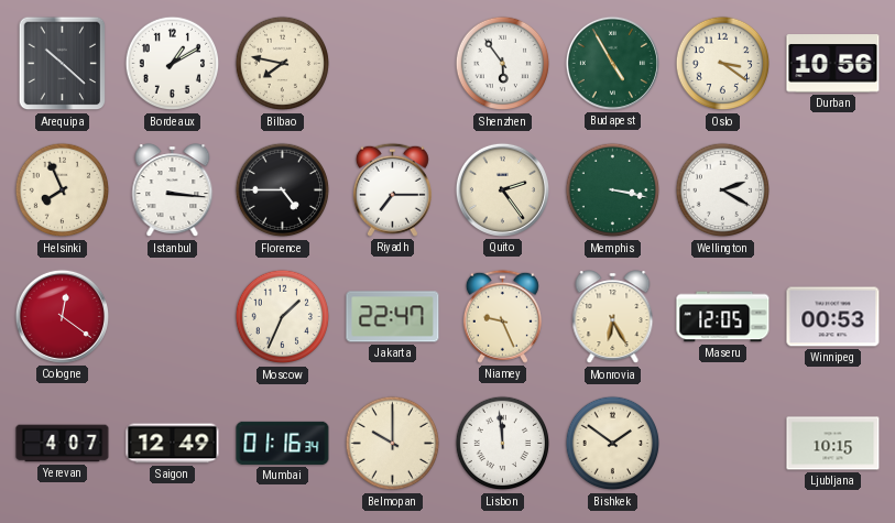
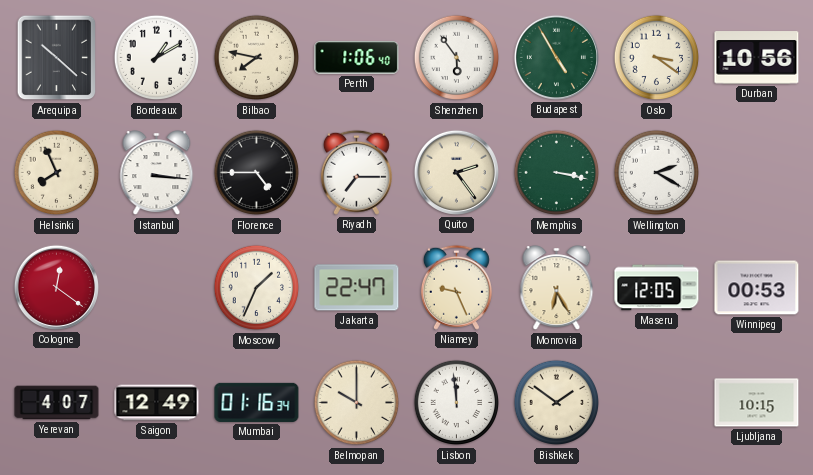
Perth: none -> 1:06
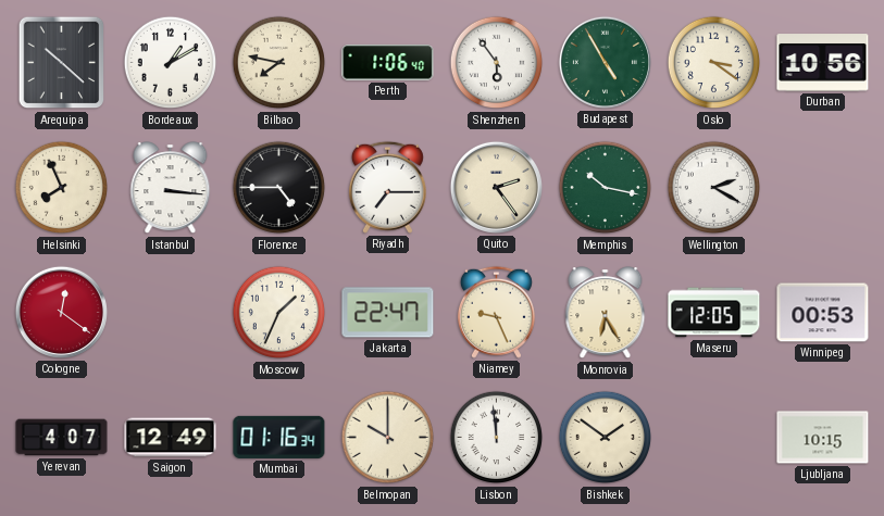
Memphis: 3:17 -> 10:17
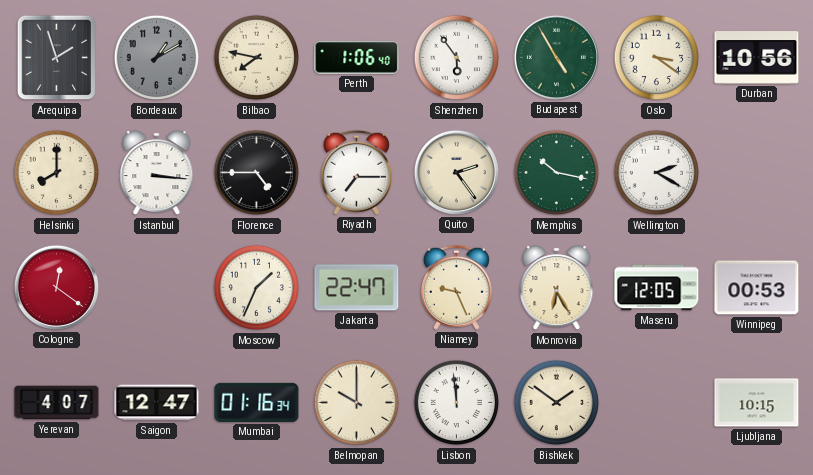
Arequipa: 10:22 -> 1:57
Bordeaux dial: white -> grey
Helsinki: 7:56 -> 8:00
Saigon: 12:49 -> 12:47
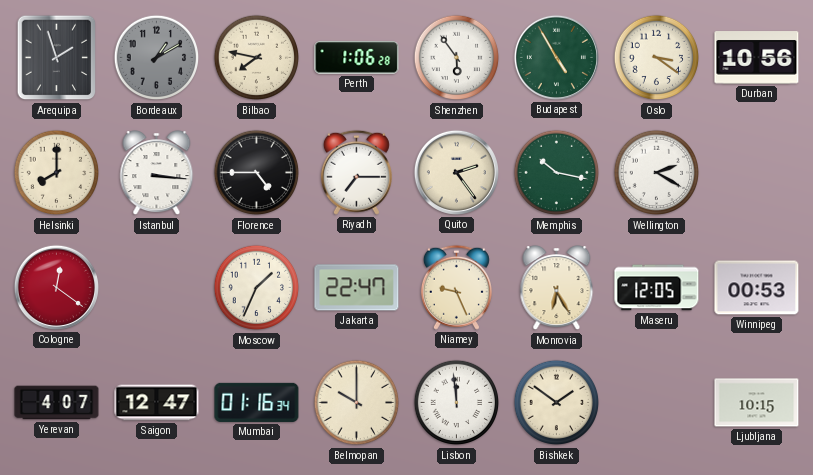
Perth: 1:06:40 -> 1:06:28
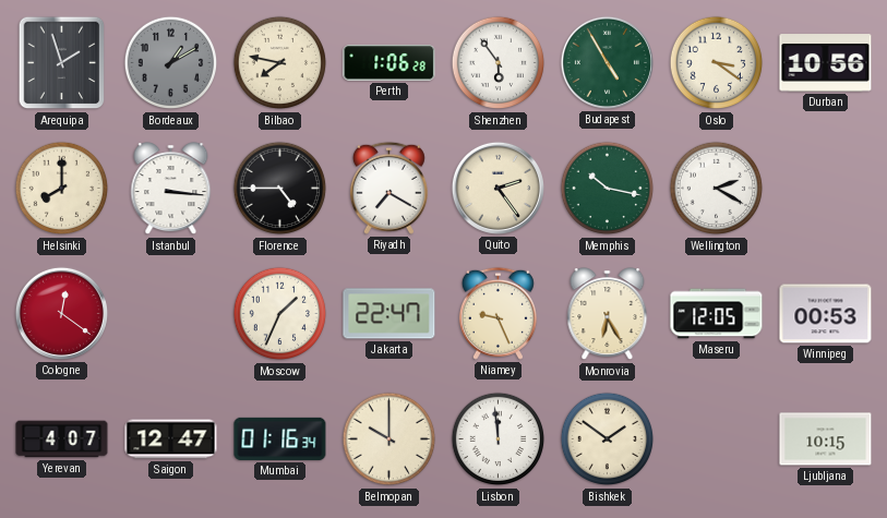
Riyadh: 7:15 -> 7:20
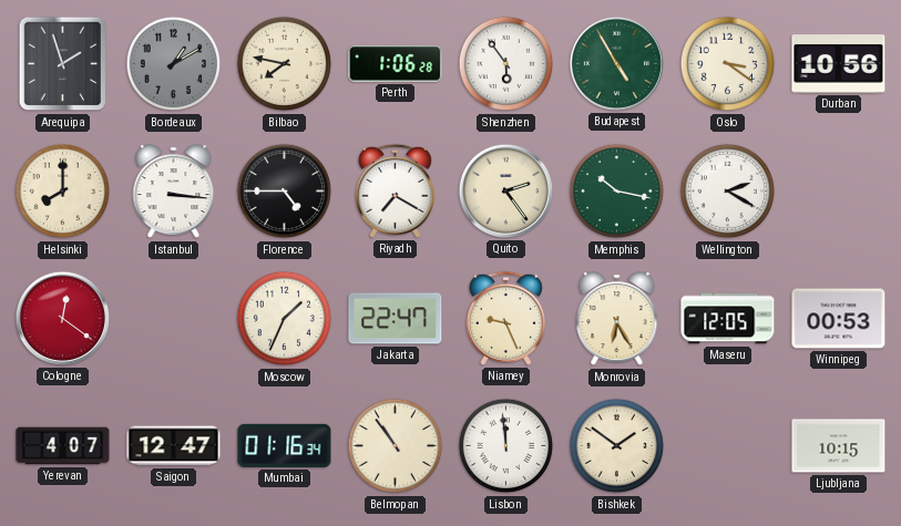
Belmopan: 10:00 -> 10:54
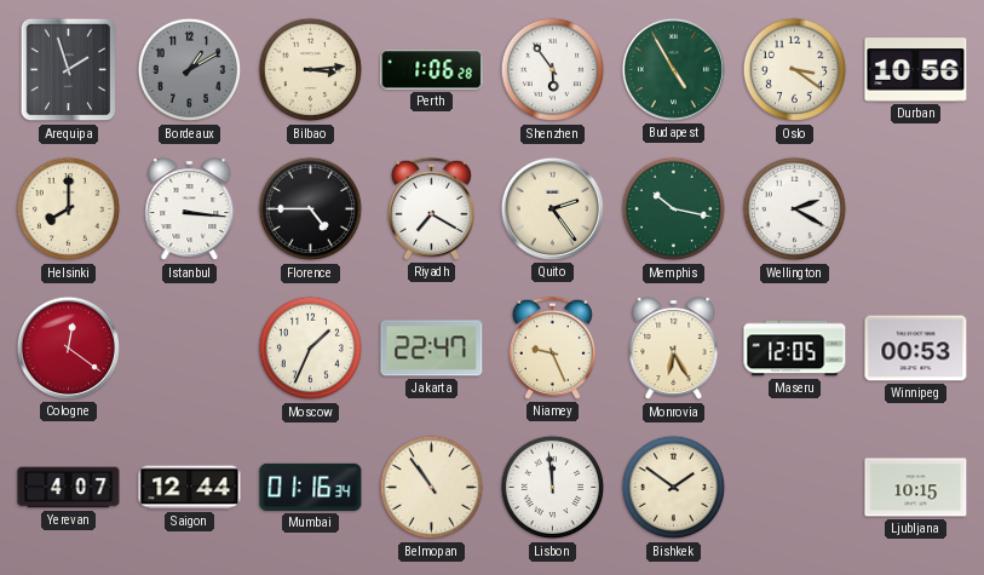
Bilbao: 7:47 -> 3:14
Saigon: 12:47 -> 12:44
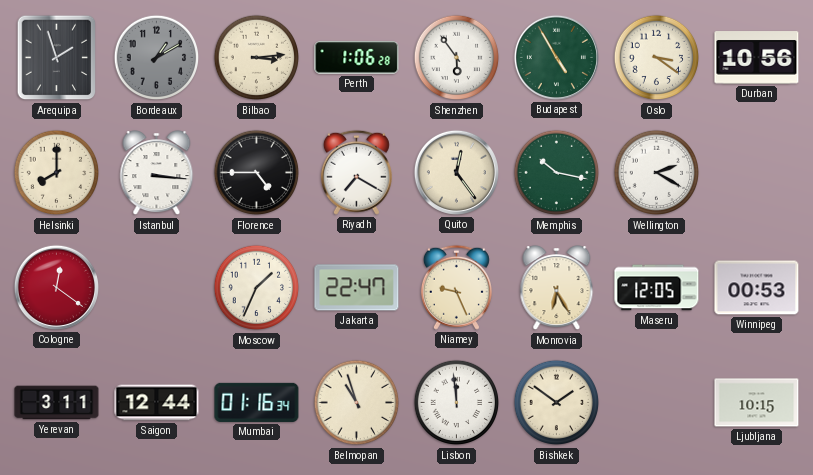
Quito: 2:24 -> 12:24
Yerevan: 4:07 -> 3:11
Belmopan: 10:54 -> 10:57
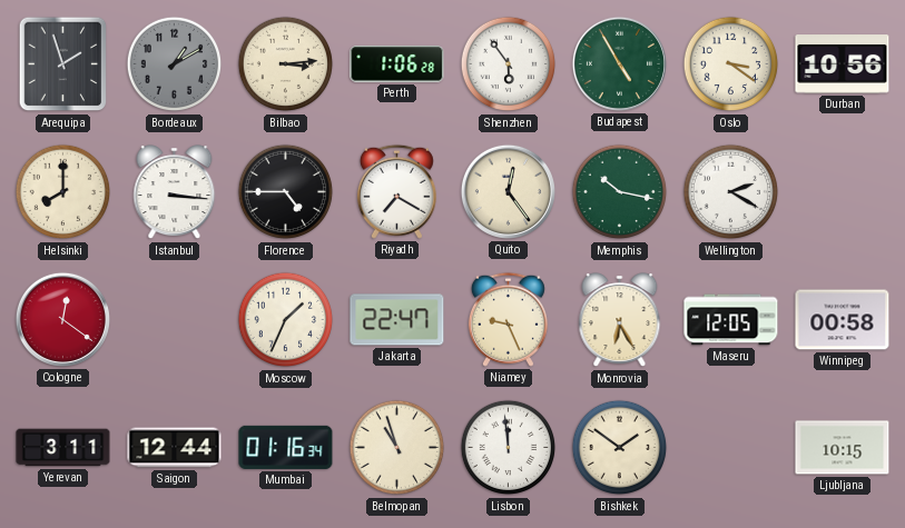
Winnipeg: 00:53 -> 00:58
